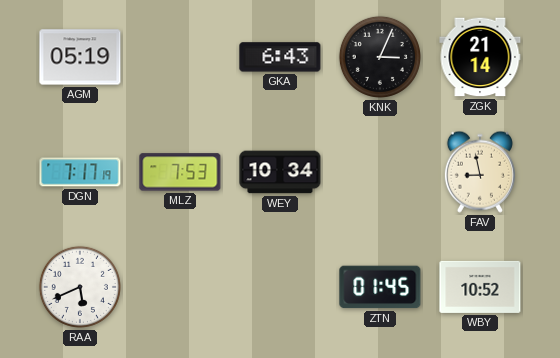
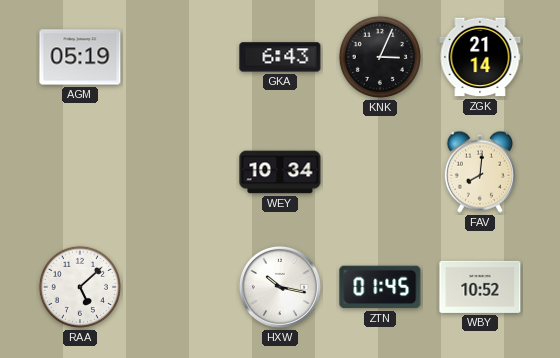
DGN: 7:17 -> none
MLZ: 7:53 -> none
FAV: 8:58 -> 8:01
RAA: 5:41 -> 5:08
HXW: none -> 10:17
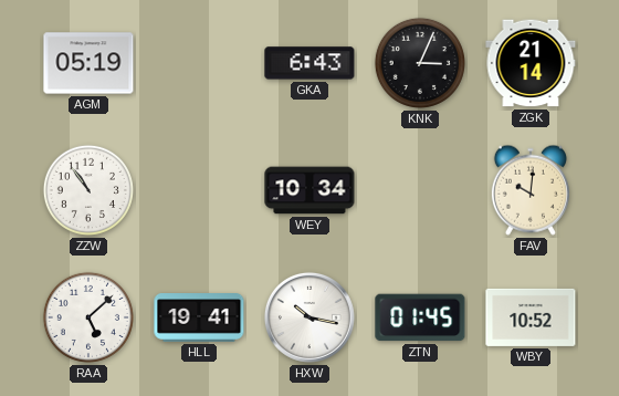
ZZW: none -> 10:54
FAV: 8:01 -> 10:01
HLL: none -> 19:41
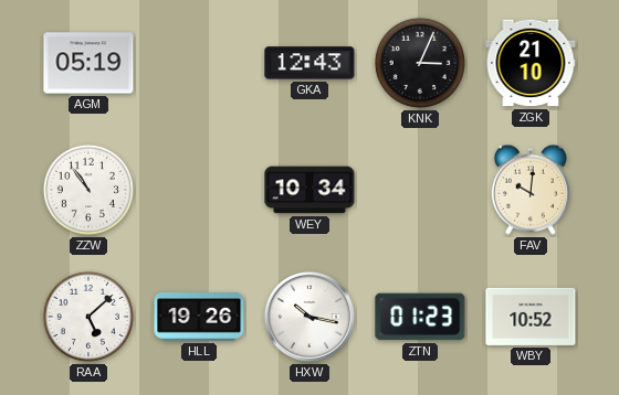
GKA: 6:43 -> 12:43
ZGK: 21:14 -> 21:10
HLL: 19:41 -> 19:26
ZTN: 01:45 -> 01:23
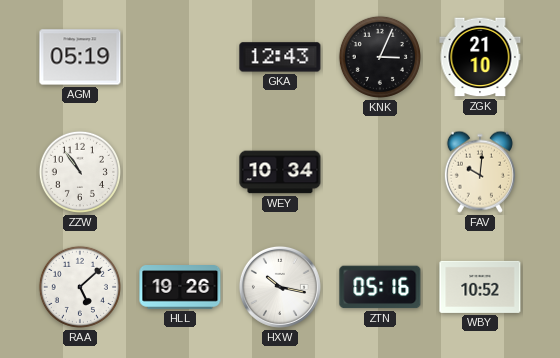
ZTN: 01:23 -> 05:16
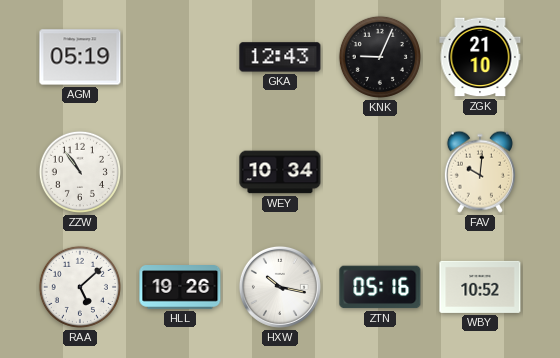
KNK: 3:04 -> 9:04
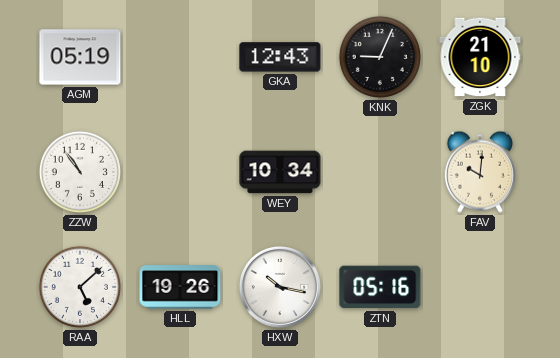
WBY: 10:52 -> none
